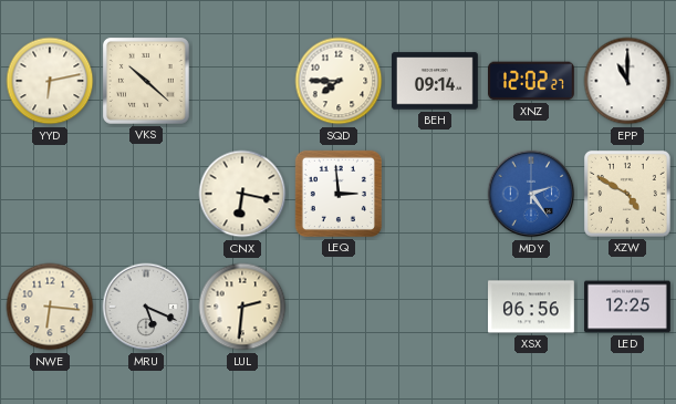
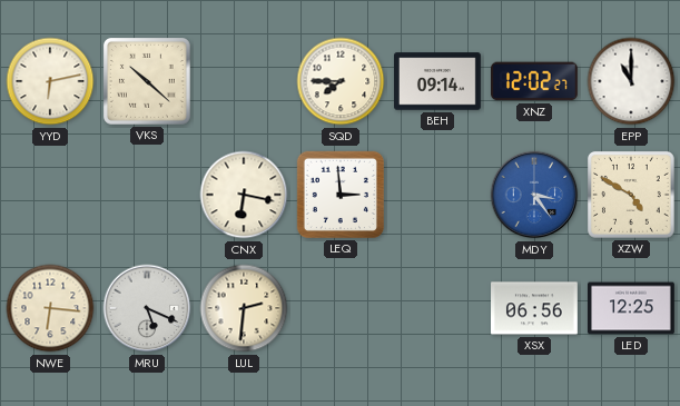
MDY: 2:24 -> 3:24
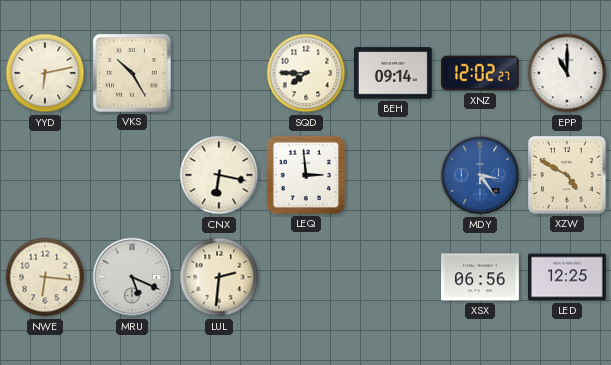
VKS: 10:22 -> 10:25
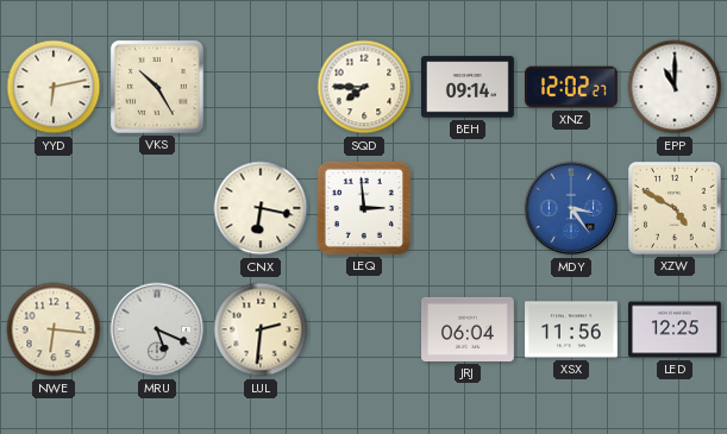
JRJ: none -> 06:04
XSX: 06:56 -> 11:56
